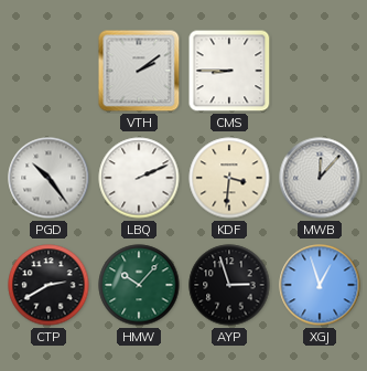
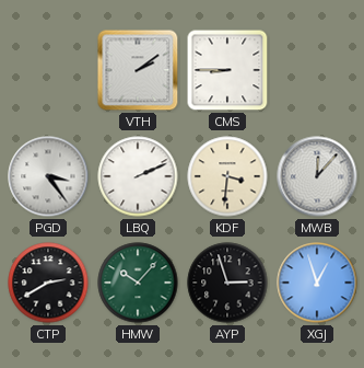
PGD: 10:24 -> 3:24
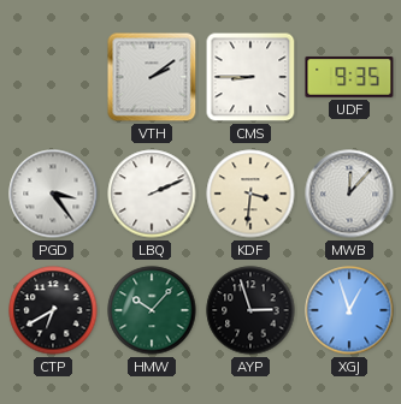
UDF: none -> 9:35
CTP: 2:40 -> 6:40
